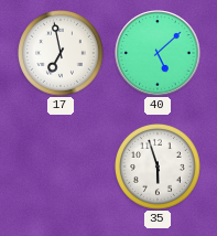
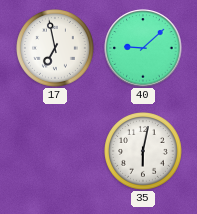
40: 5:08 -> 9:08
35: 5:57 -> 6:02
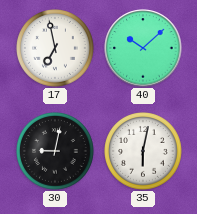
40: 9:08 -> 10:08
30: none -> 9:02
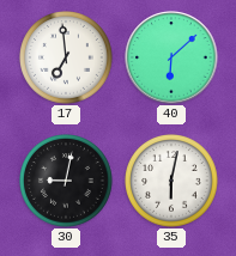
17: 6:58 -> 6:59
40: 10:08 -> 6:08
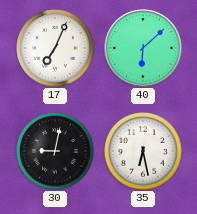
17: 6:59 -> 7:04
35: 6:02 -> 6:28
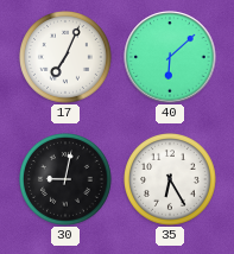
35: 6:28 -> 6:25
